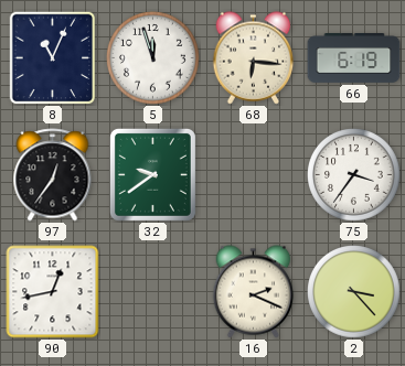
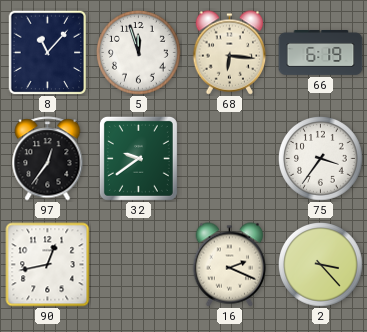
8: 11:04 -> 11:07
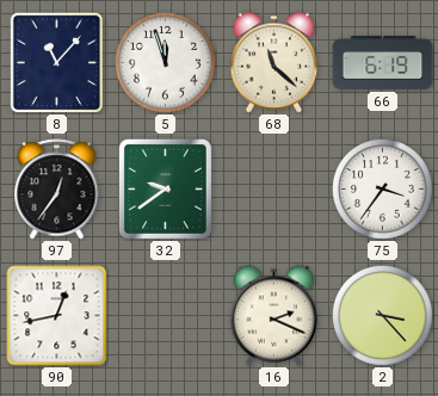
68: 6:16 -> 11:22
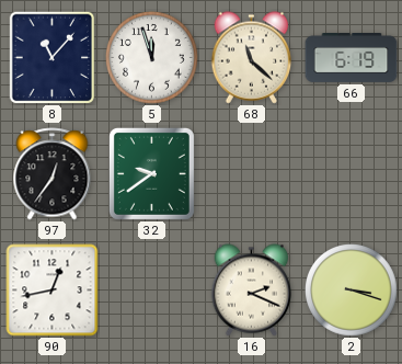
75: 3:36 -> none
2: 3:23 -> 3:18
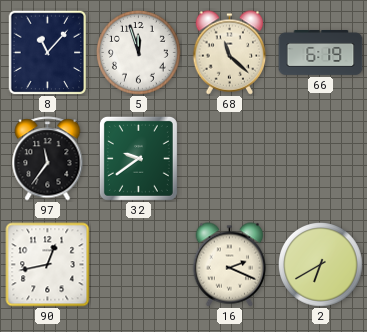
97: 12:36 -> 11:36
2: 3:18 -> 6:40
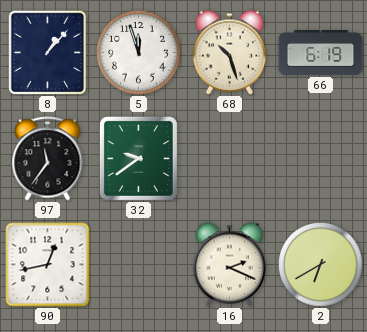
8: 11:07 -> 1:07
68: 11:22 -> 10:27
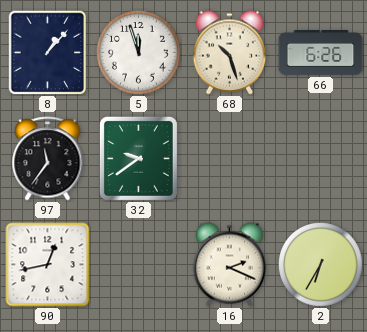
66: 6:19 -> 6:26
2: 6:40 -> 6:35
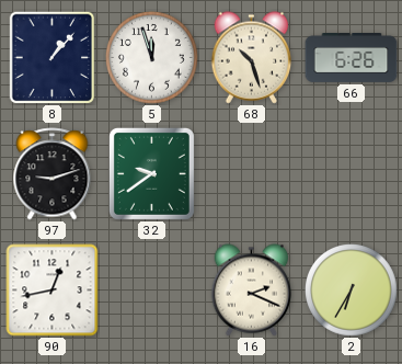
97: 11:36 -> 9:12
